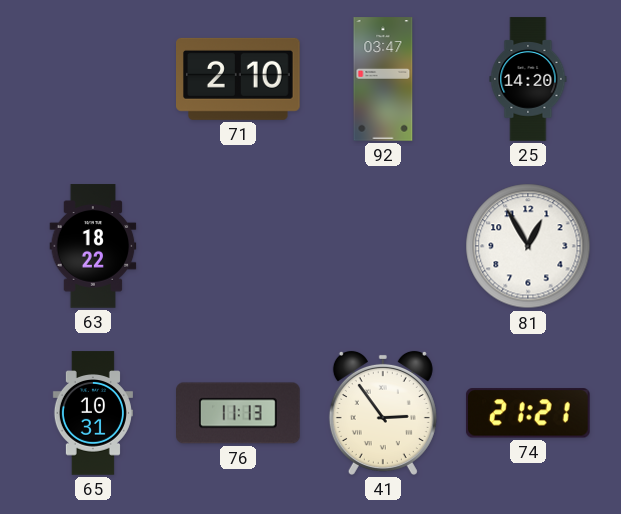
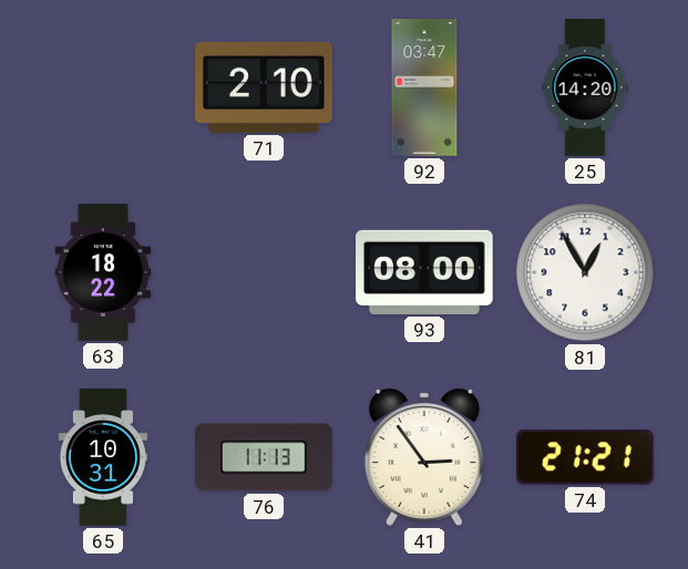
93: none -> 08:00
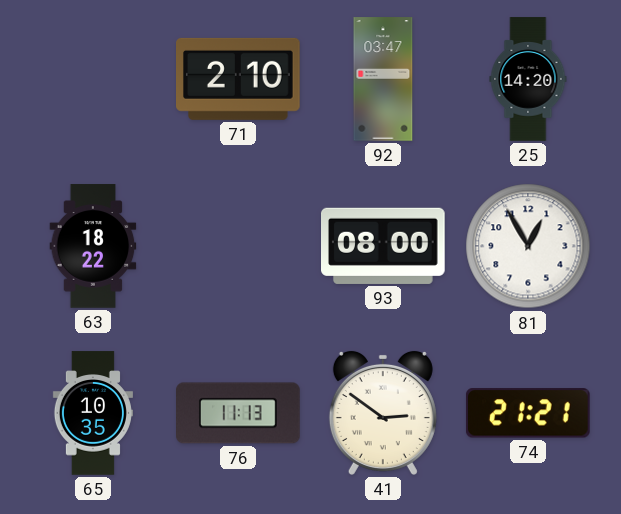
65: 10:31 -> 10:35
41: 2:54 -> 2:51
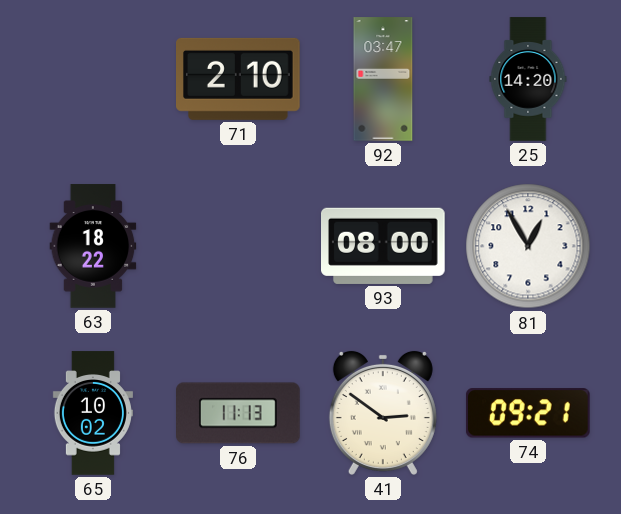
65: 10:35 -> 10:02
74: 21:21 -> 09:21
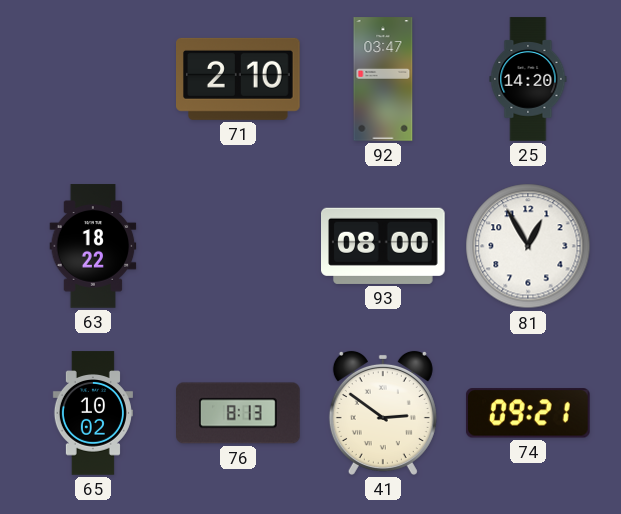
76: 11:13 -> 8:13
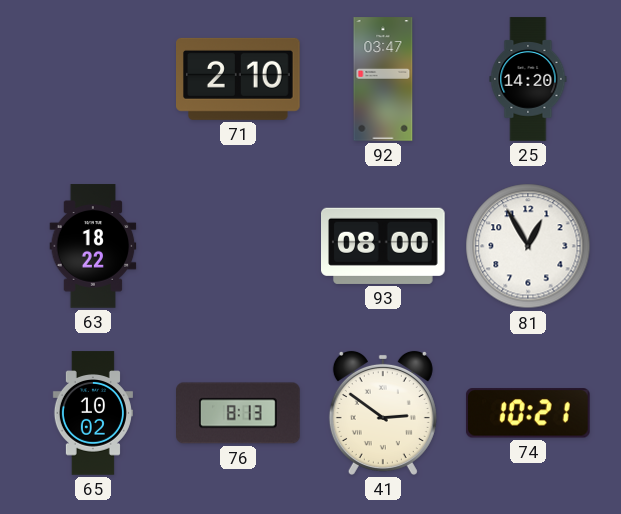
74: 09:21 -> 10:21
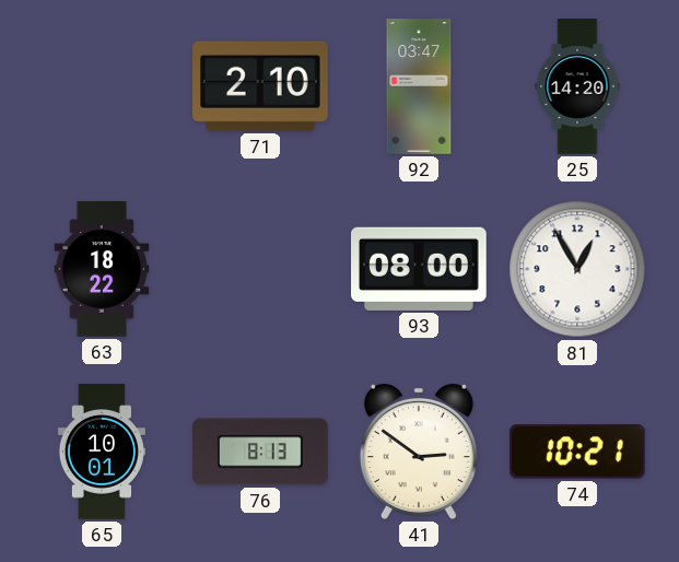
65: 10:02 -> 10:01
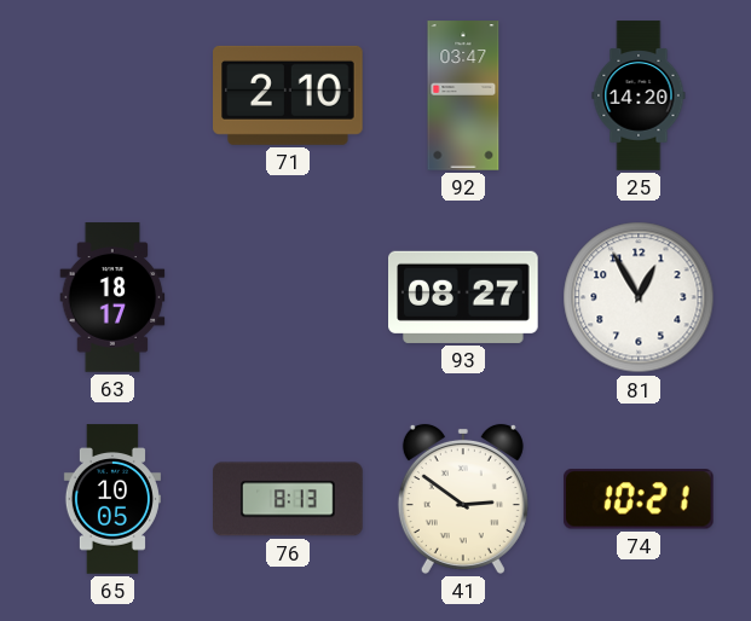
63: 18:22 -> 18:17
93: 08:00 -> 08:27
65: 10:01 -> 10:05
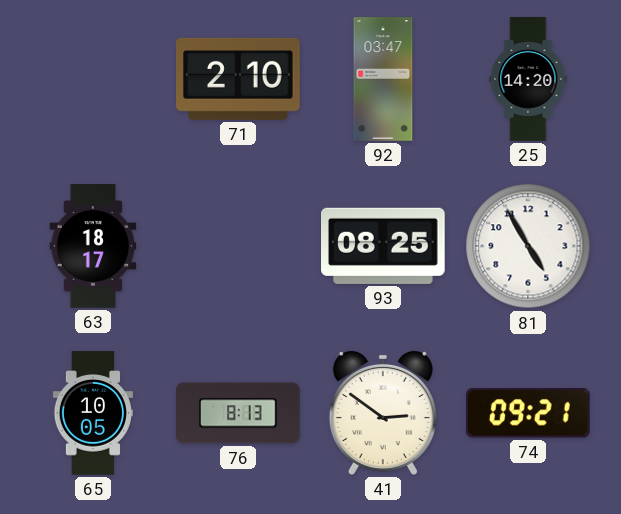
93: 08:27 -> 08:25
81: 12:55 -> 4:55
74: 10:21 -> 09:21
